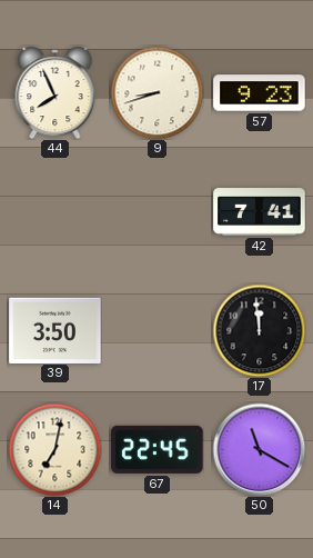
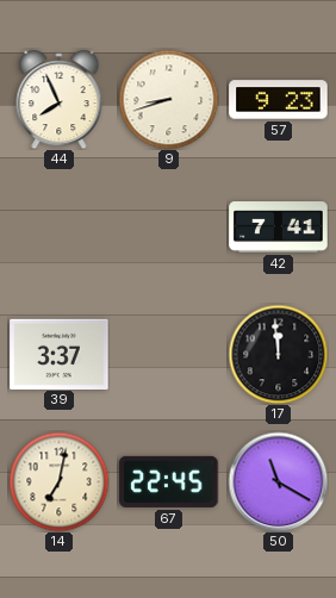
39: 3:50 -> 3:37
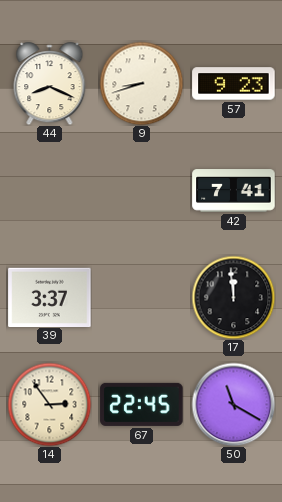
44: 7:56 -> 8:19
14: 7:02 -> 2:54
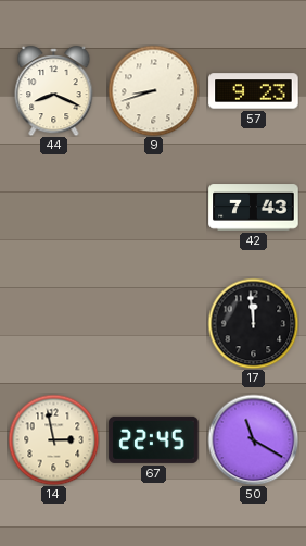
42: 7:41 -> 7:43
39: 3:37 -> none
14: 2:54 -> 2:58
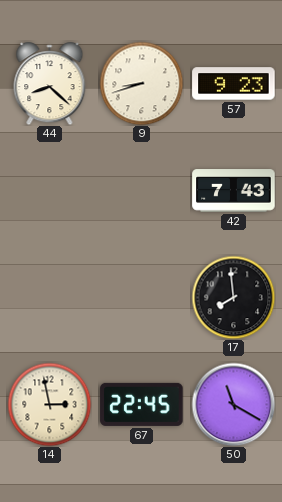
44: 8:19 -> 8:22
17: 11:59 -> 7:59
